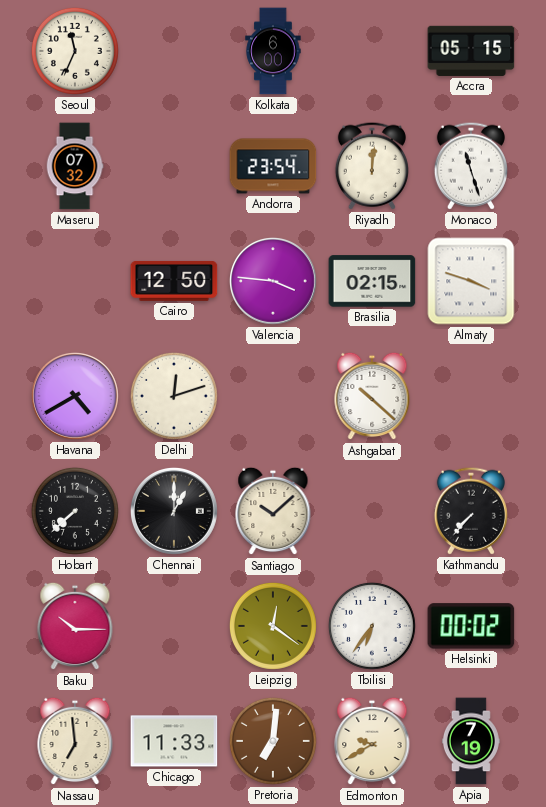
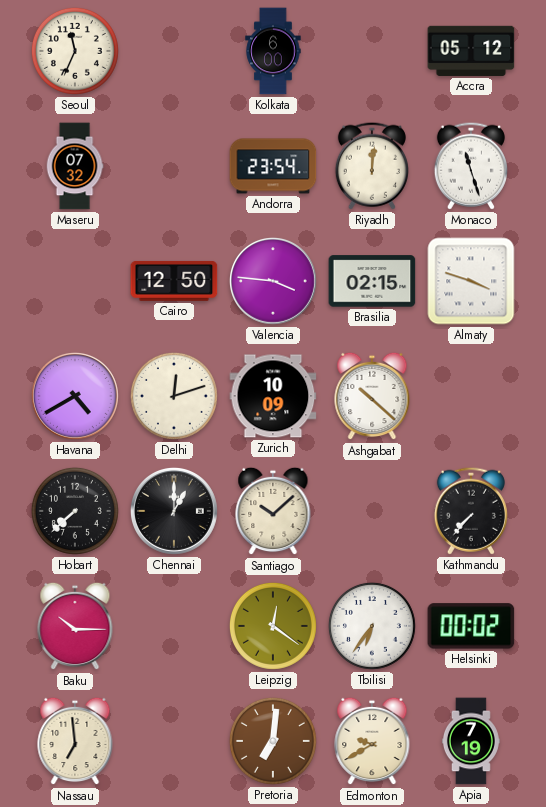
Accra: 05:15 -> 05:12
Zurich: none -> 10:09
Chicago: 11:33 -> none
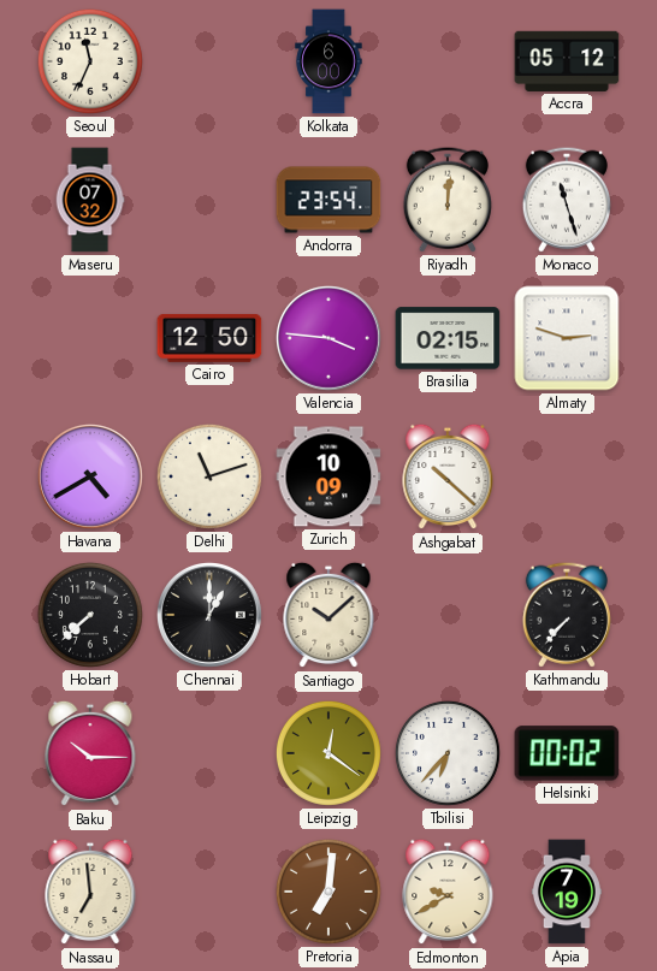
Almaty: 3:48 -> 2:48
Delhi: 12:12 -> 11:12
Tbilisi: 6:36 -> 6:37
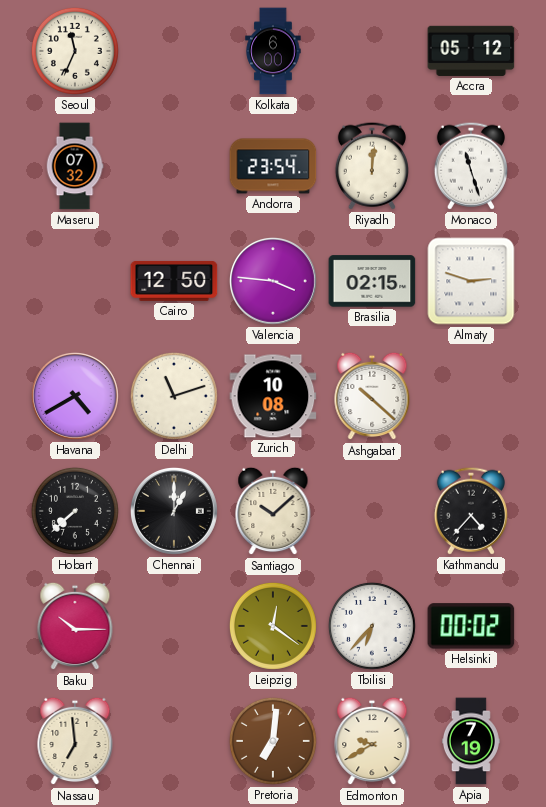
Zurich: 10:09 -> 10:08
Kathmandu: 7:37 -> 4:37
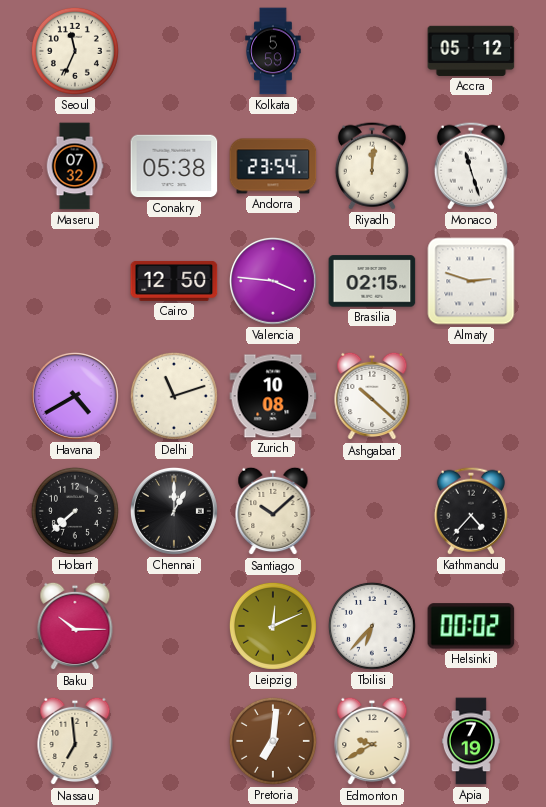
Kolkata: 6:00 -> 5:59
Conakry: none -> 05:38
Leipzig: 12:21 -> 12:11
